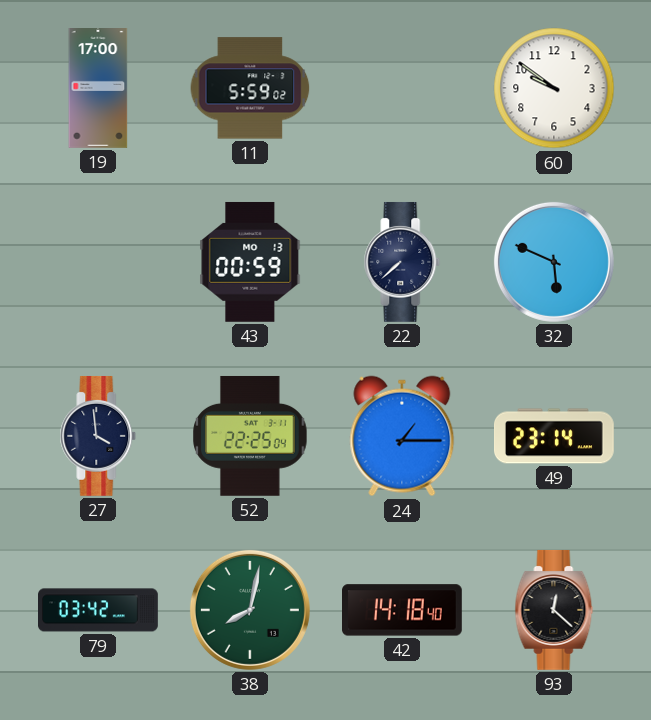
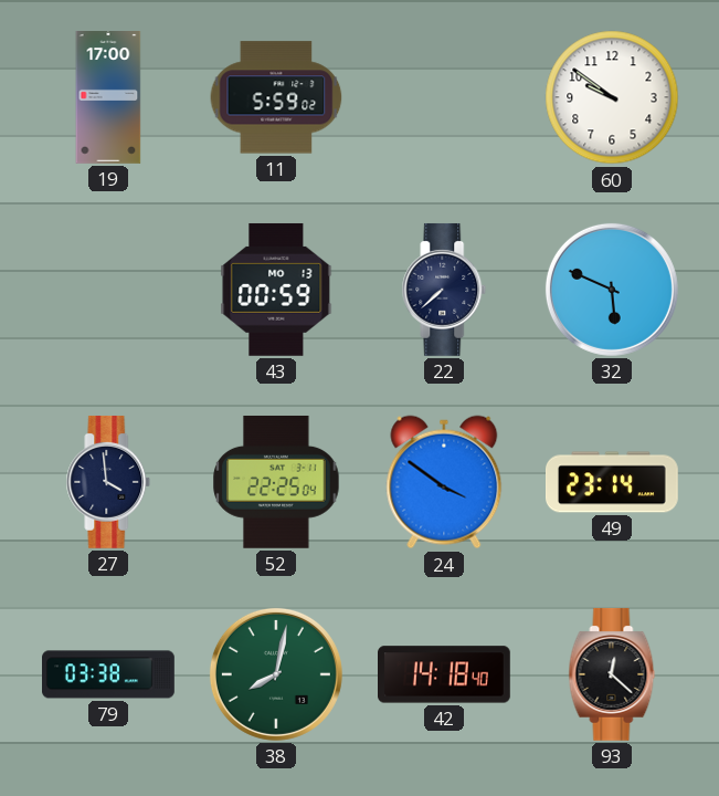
24: 1:15 -> 3:51
79: 03:42 -> 03:38
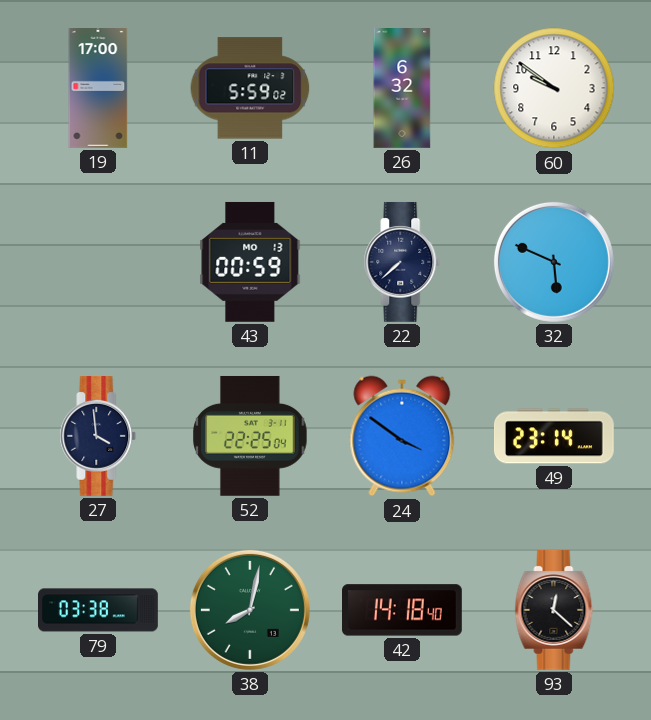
26: none -> 6:32
